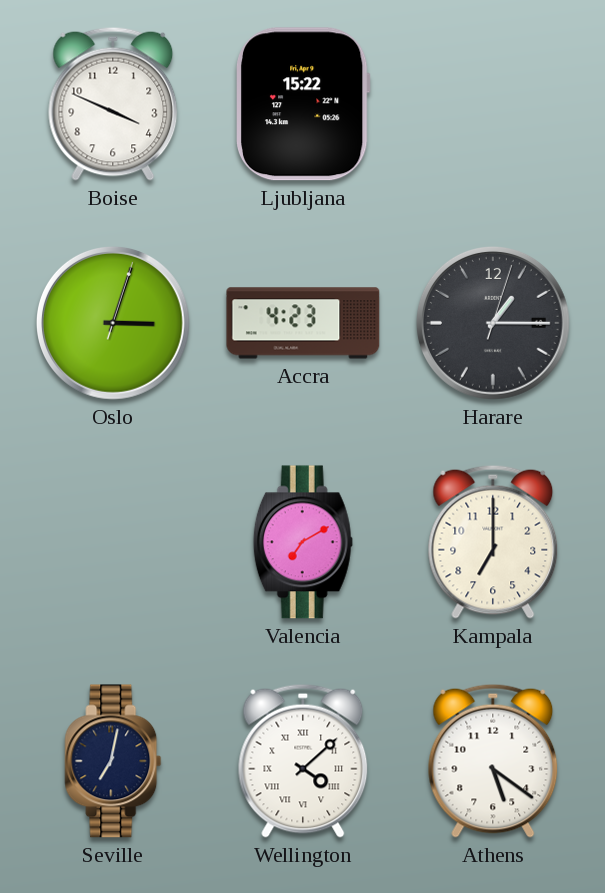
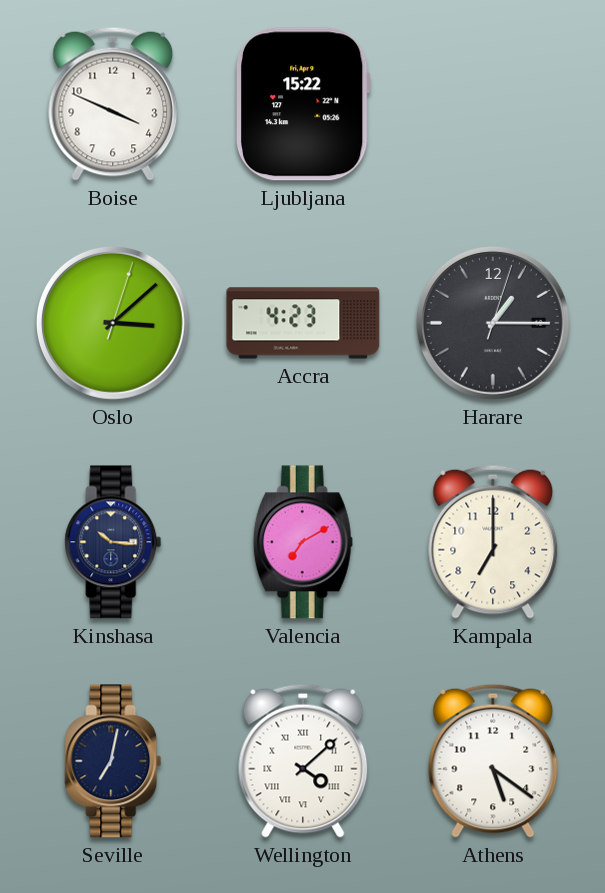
Oslo: 3:03 -> 3:08
Kinshasa: none -> 10:16
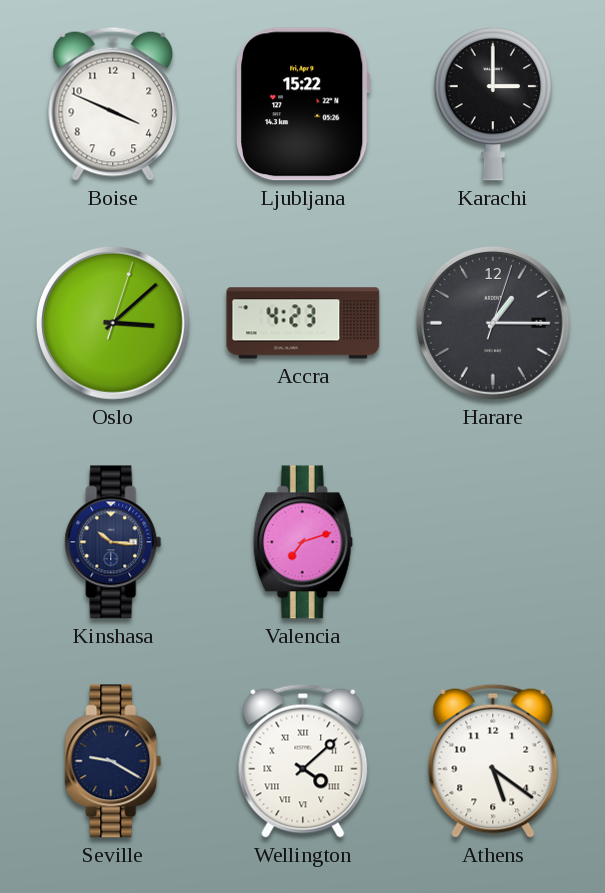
Karachi: none -> 3:00
Valencia: 7:10 -> 7:12
Kampala: 7:00 -> none
Seville: 7:02 -> 9:20
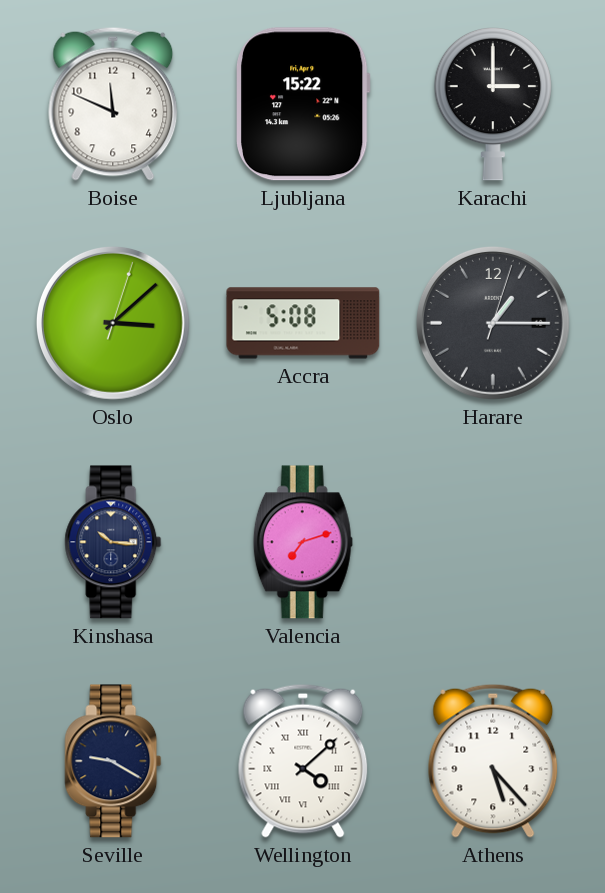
Boise: 3:49 -> 11:49
Accra: 4:23 -> 5:08
Athens: 5:21 -> 5:23
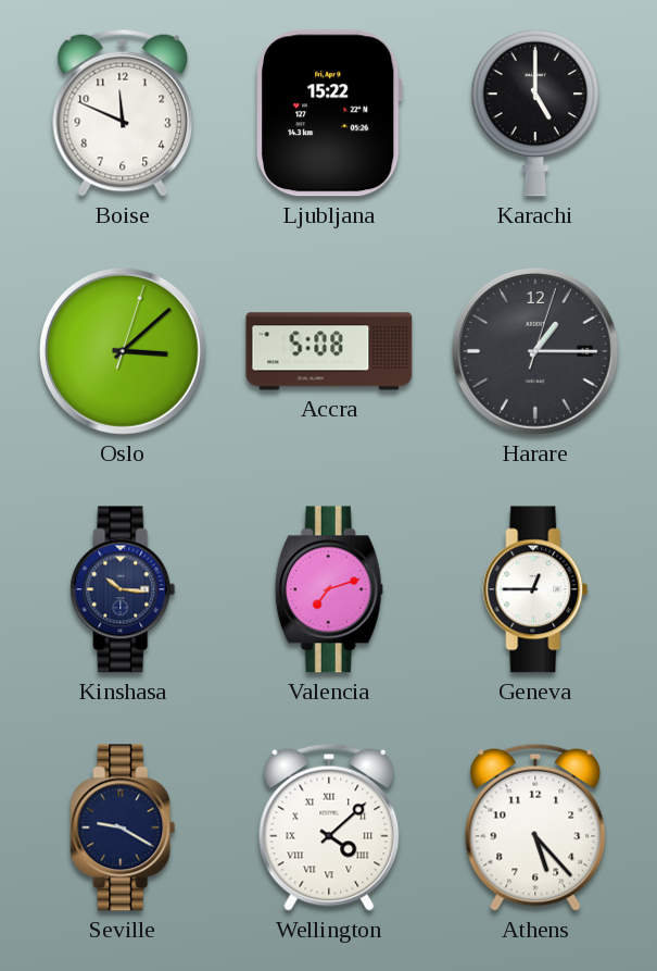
Karachi: 3:00 -> 5:00
Geneva: none -> 12:45
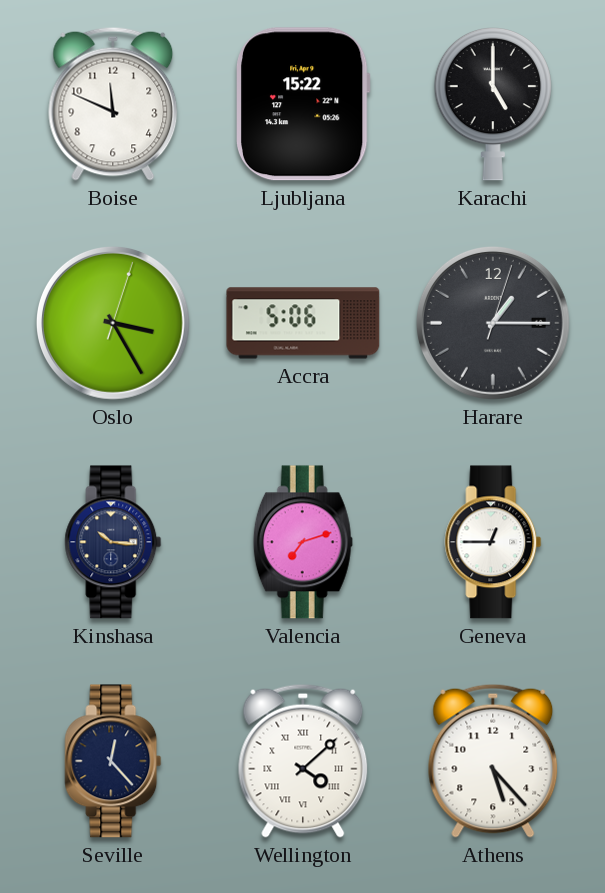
Oslo: 3:08 -> 3:25
Accra: 5:08 -> 5:06
Seville: 9:20 -> 12:23
